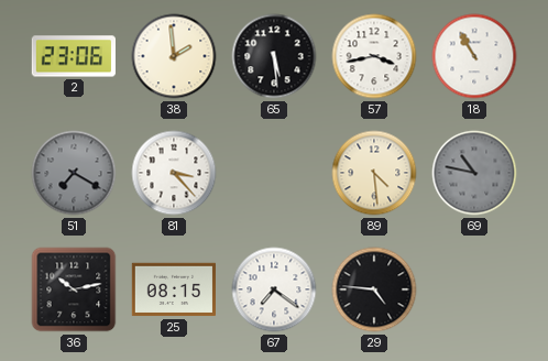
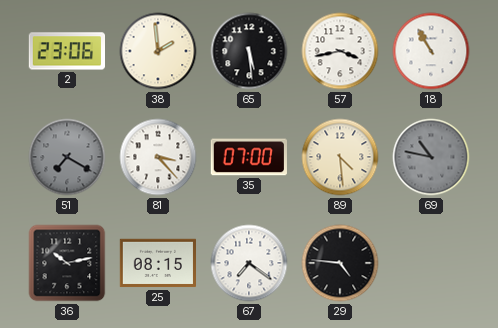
35: none -> 07:00
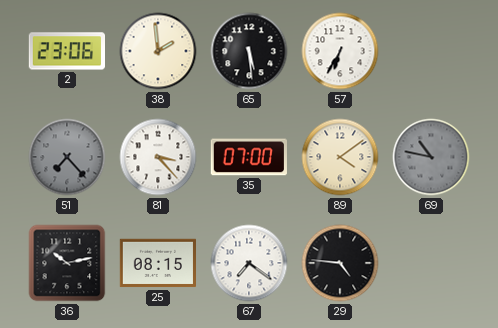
57: 3:43 -> 6:35
18: 10:55 -> none
51: 7:20 -> 7:23
89: 4:29 -> 4:09
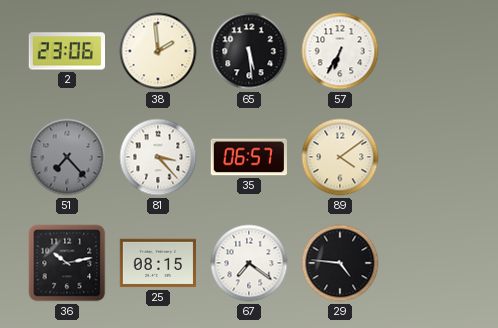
35: 07:00 -> 06:57
69: 10:47 -> none
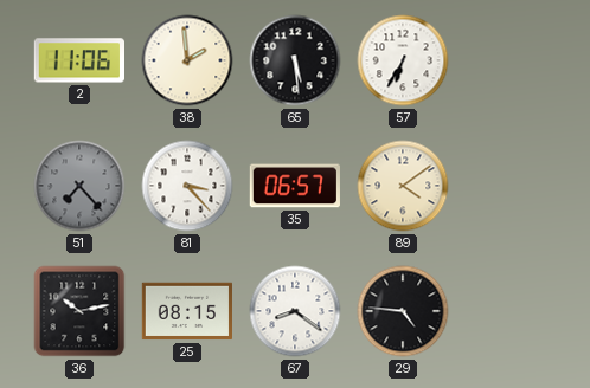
2: 23:06 -> 11:06
67: 7:21 -> 8:21
